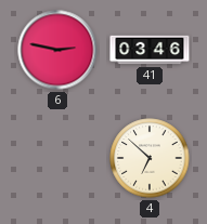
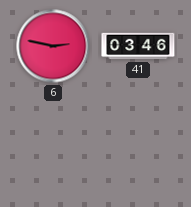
4: 6:52 -> none
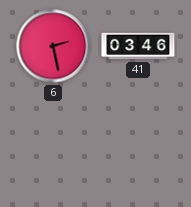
6: 2:47 -> 2:28
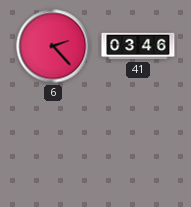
6: 2:28 -> 2:23
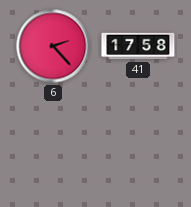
41: 03:46 -> 17:58
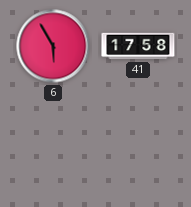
6: 2:23 -> 5:55
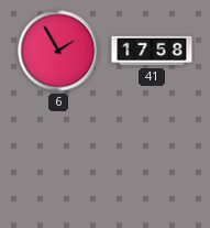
6: 5:55 -> 1:55
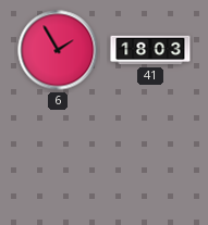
41: 17:58 -> 18:03
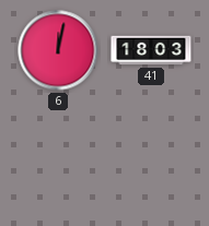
6: 1:55 -> 12:02
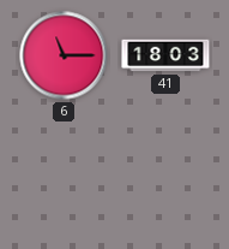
6: 12:02 -> 11:15
